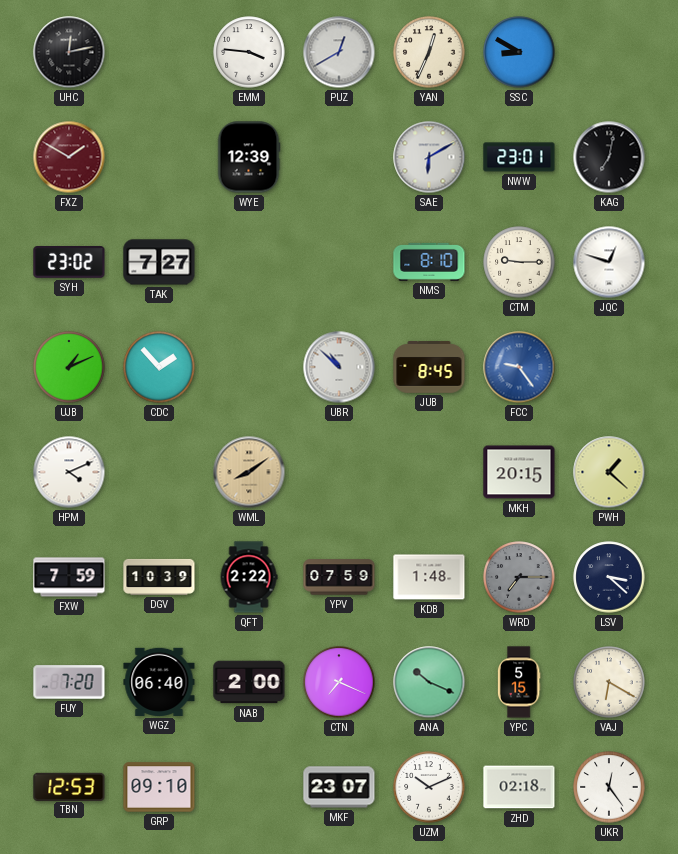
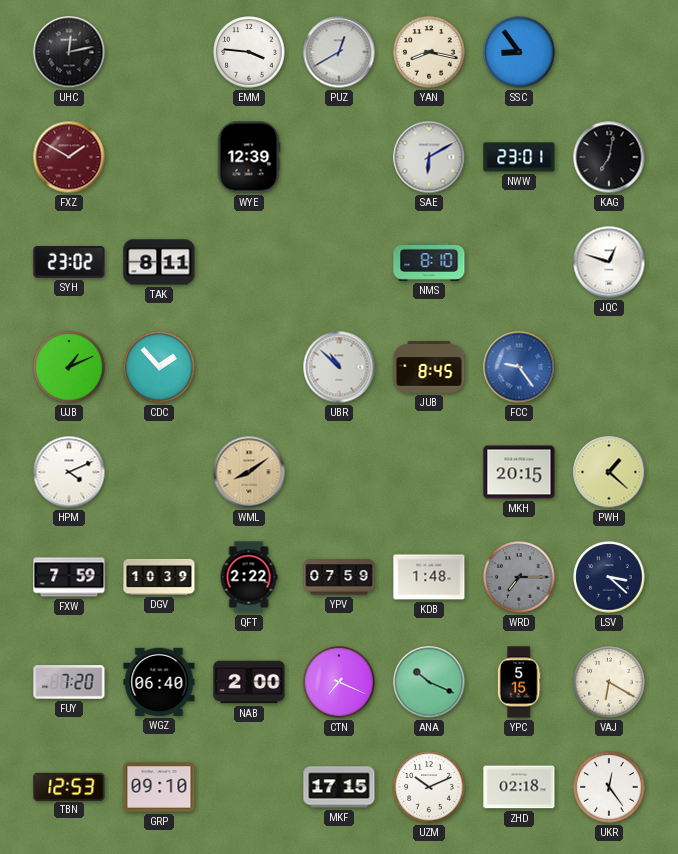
YAN: 12:34 -> 8:17
SSC: 8:50 -> 8:54
TAK: 7:27 -> 8:11
CTM: 9:15 -> none
MKF: 23:07 -> 17:15
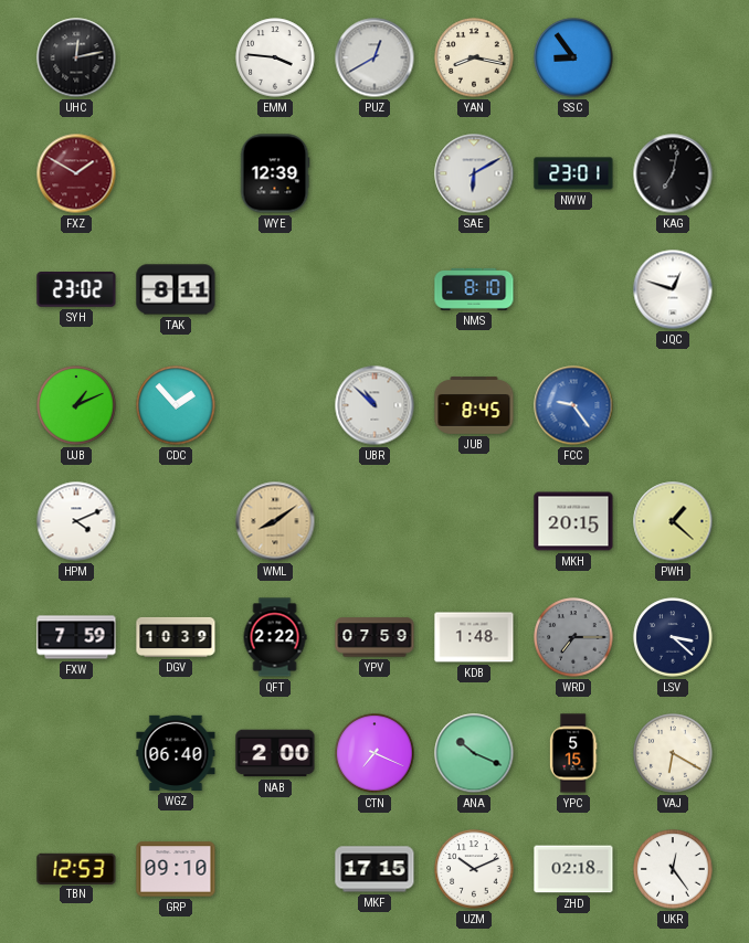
FUY: 7:20 -> none
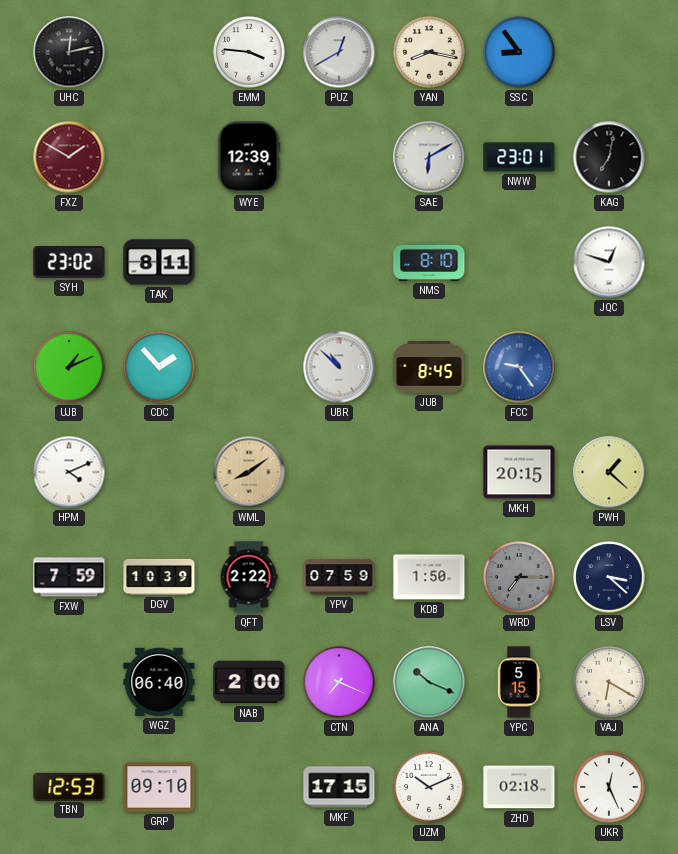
KDB: 1:48 -> 1:50
UKR: 12:24 -> 12:26
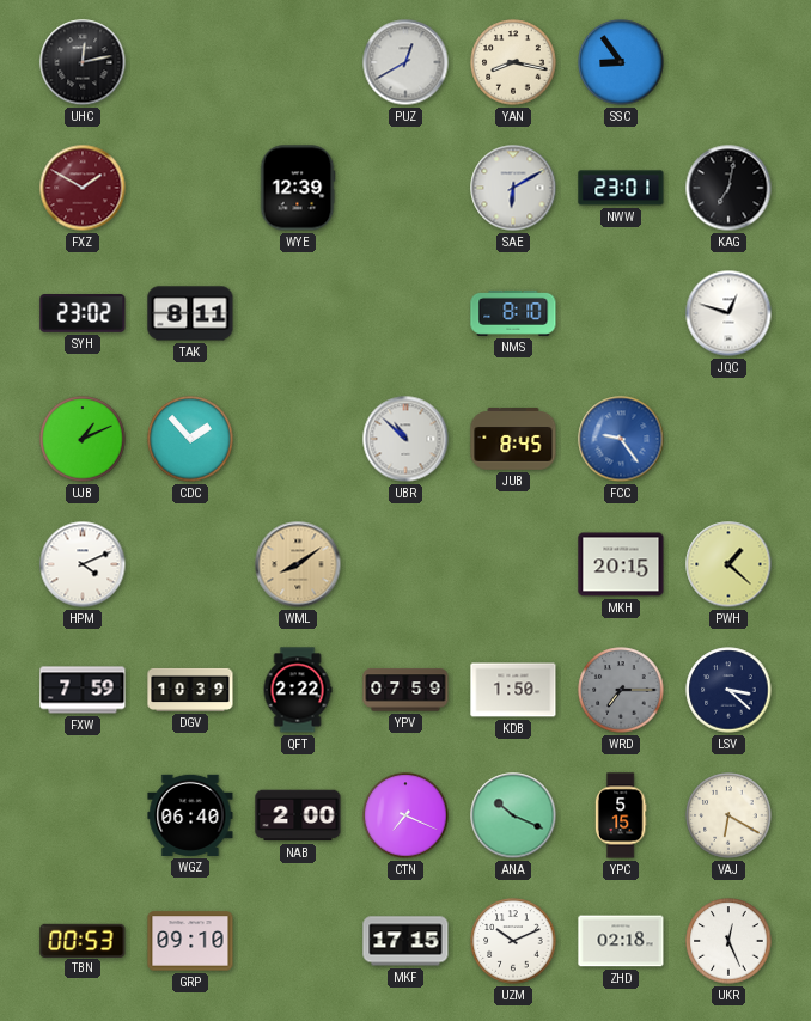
EMM: 3:46 -> none
TBN: 12:53 -> 00:53
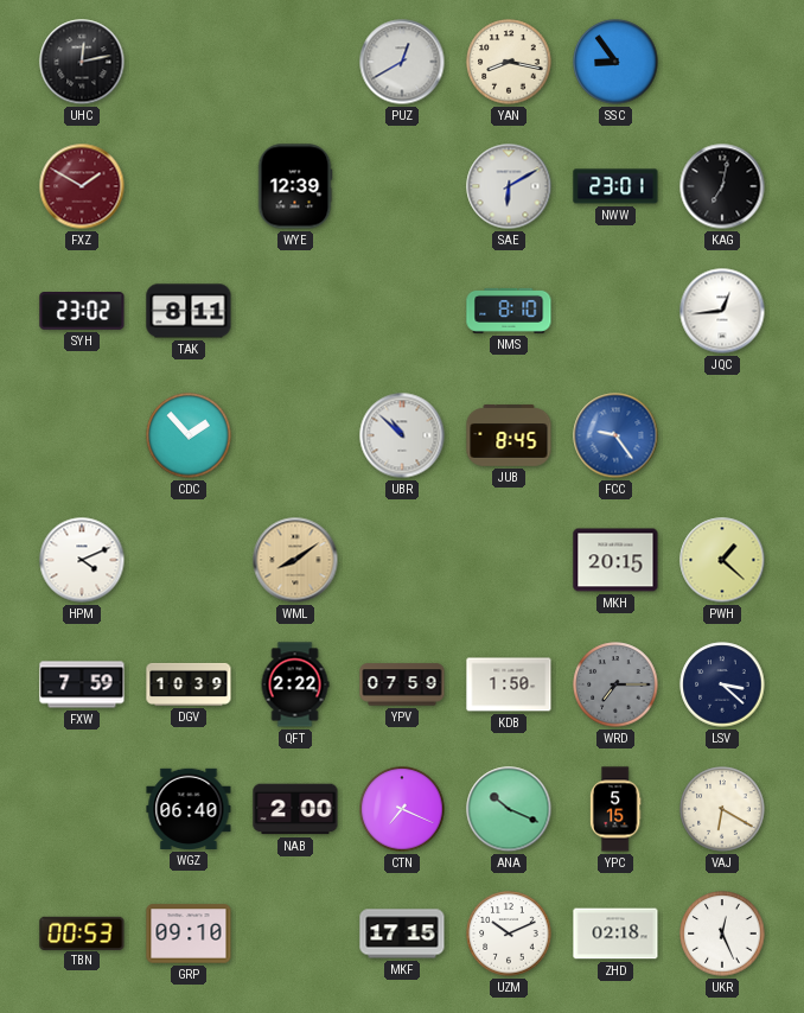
JQC: 12:48 -> 12:44
UJB: 1:11 -> none
